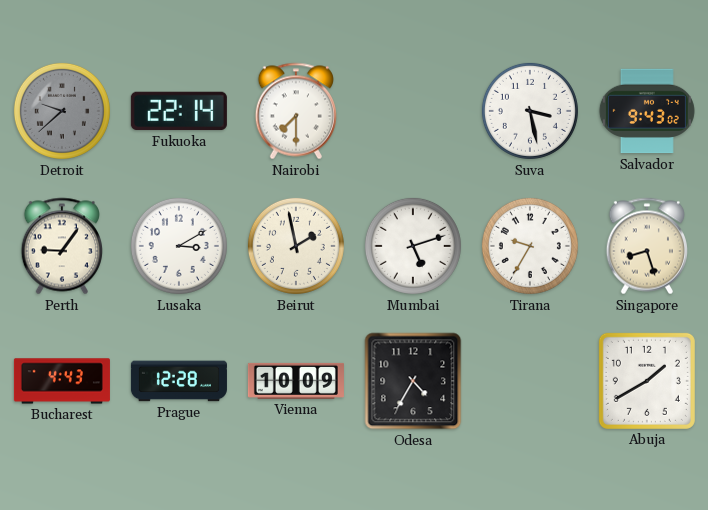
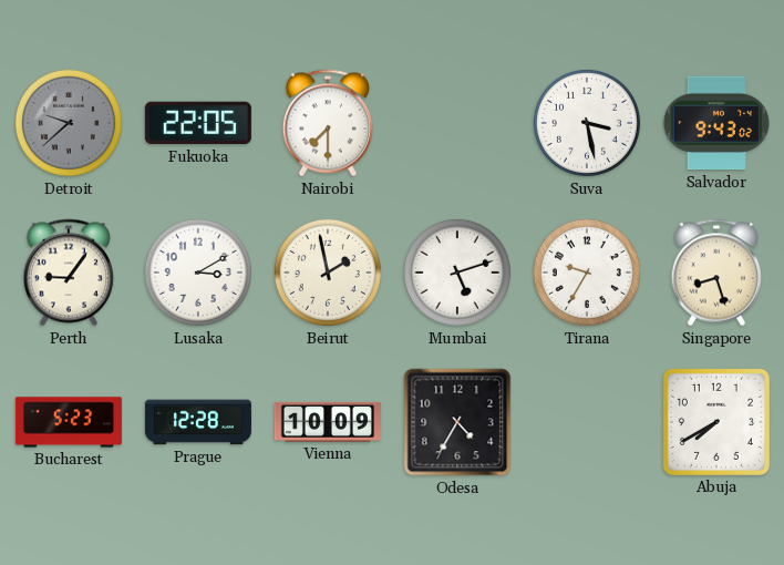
Fukuoka: 22:14 -> 22:05
Bucharest: 4:43 -> 5:23
Abuja: 1:40 -> 7:40
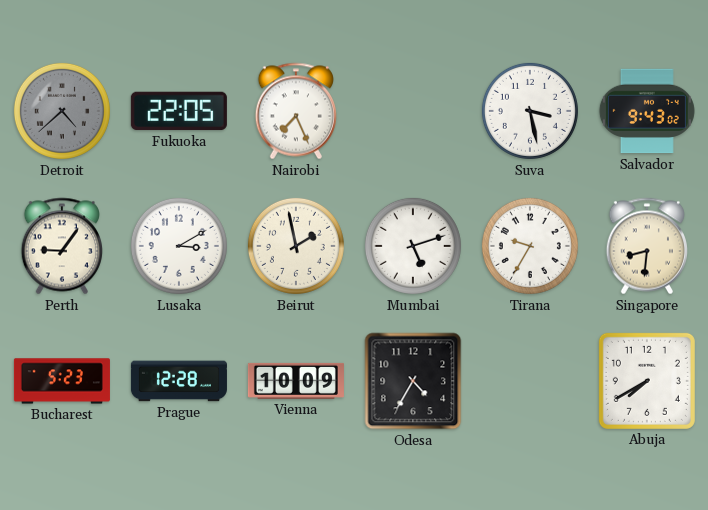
Detroit: 9:38 -> 4:38
Nairobi: 7:30 -> 7:26
Singapore: 8:27 -> 8:31
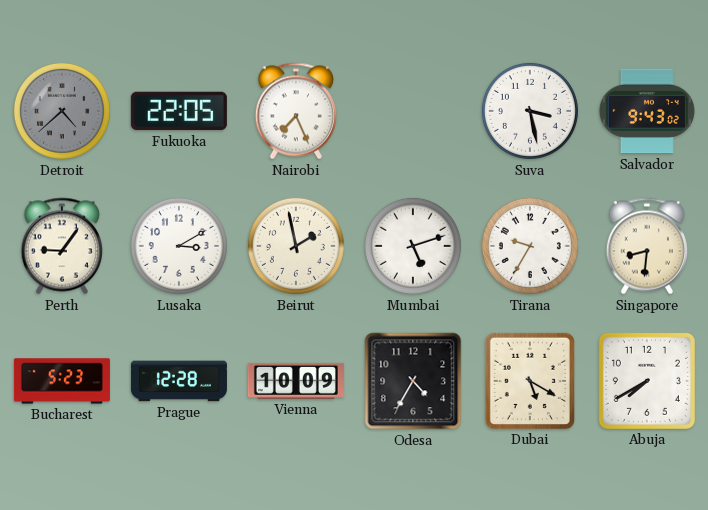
Dubai: none -> 5:20
